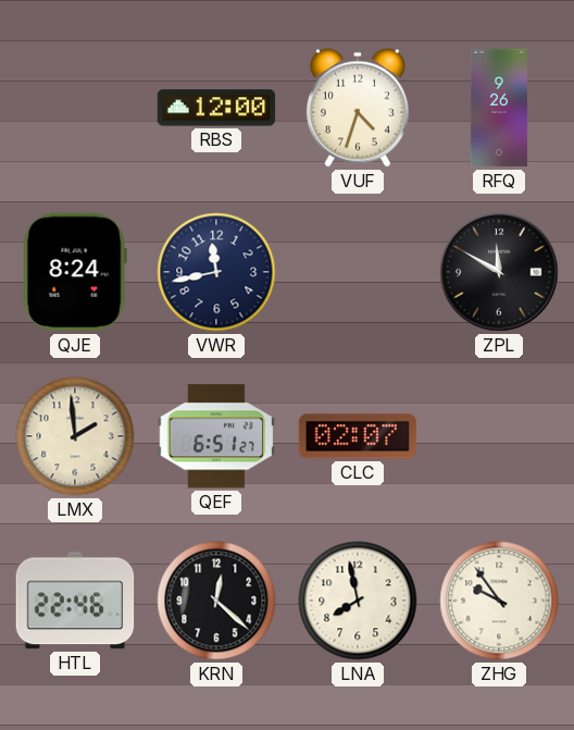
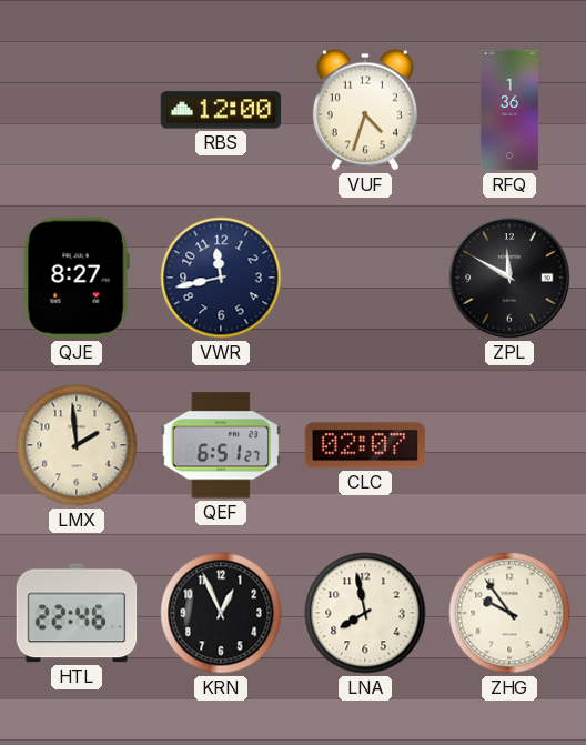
RFQ: 9:26 -> 1:36
QJE: 8:24 -> 8:27
KRN: 12:22 -> 12:56
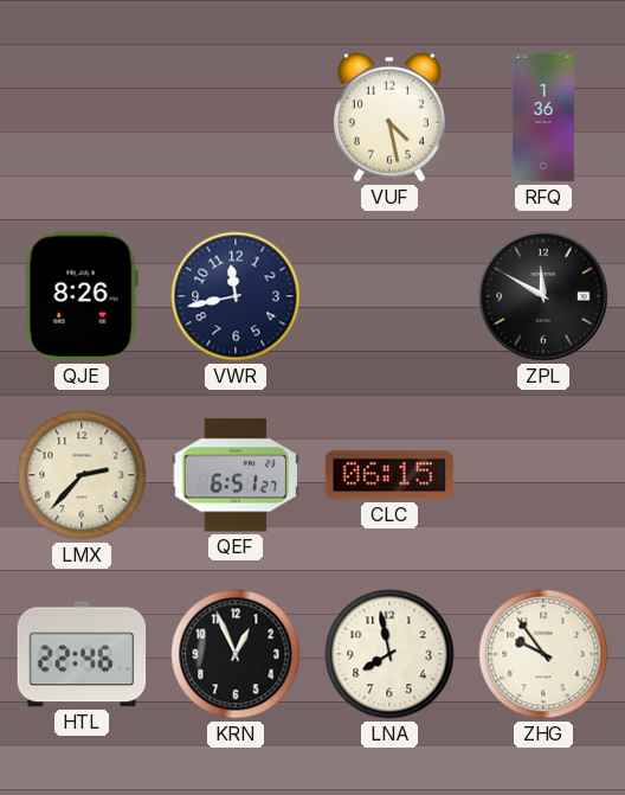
RBS: 12:00 -> none
VUF: 4:33 -> 4:28
QJE: 8:27 -> 8:26
LMX: 1:59 -> 2:37
CLC: 02:07 -> 06:15
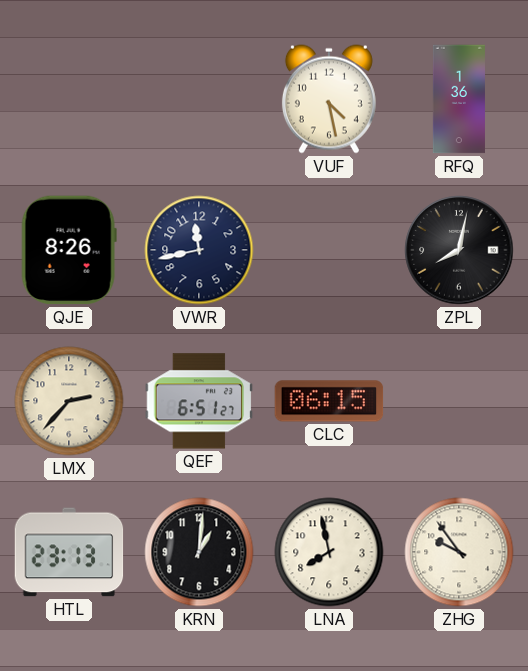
ZPL: 11:50 -> 8:02
HTL: 22:46 -> 23:13
KRN: 12:56 -> 1:01
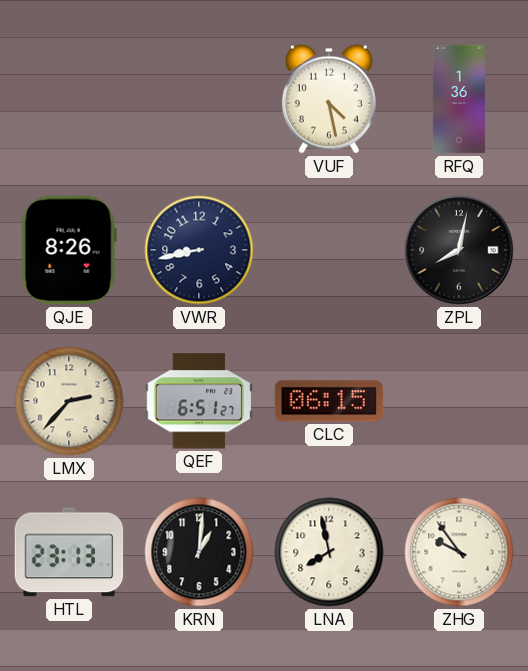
VWR: 11:43 -> 8:43
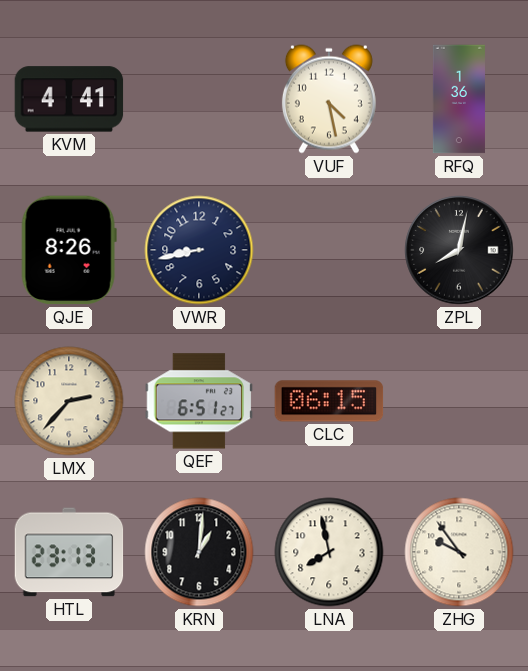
KVM: none -> 4:41
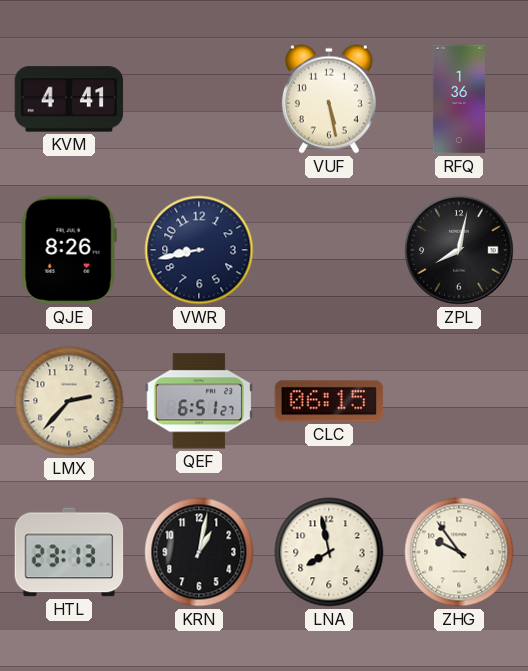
VUF: 4:28 -> 5:28
KRN: 1:01 -> 1:02
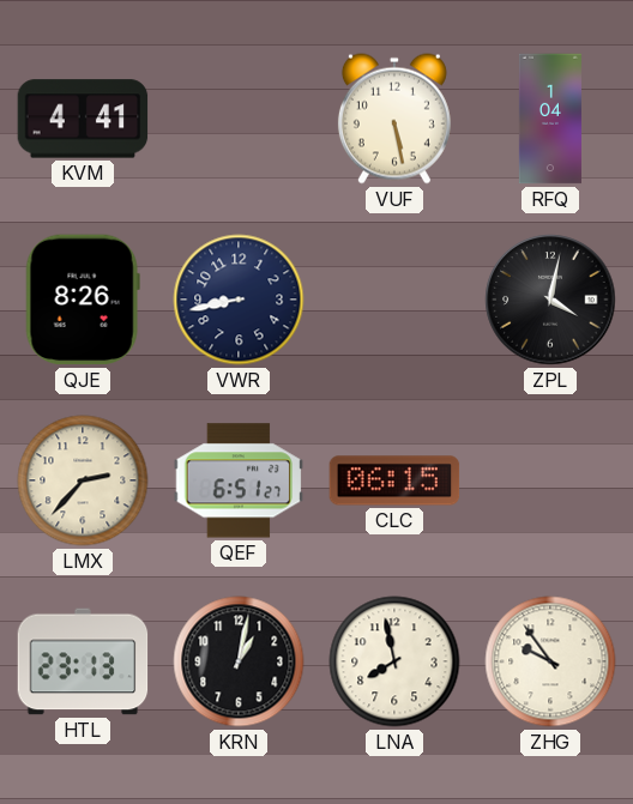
RFQ: 1:36 -> 1:04
ZPL: 8:02 -> 4:02
